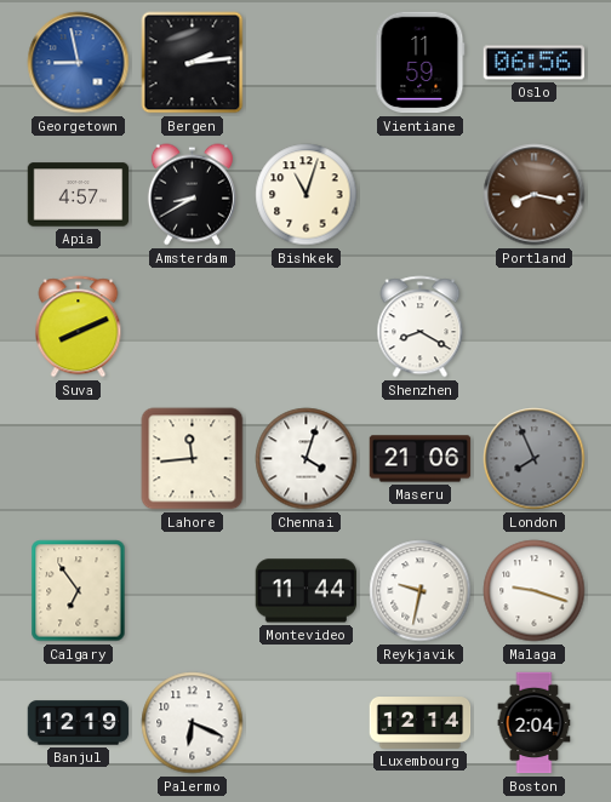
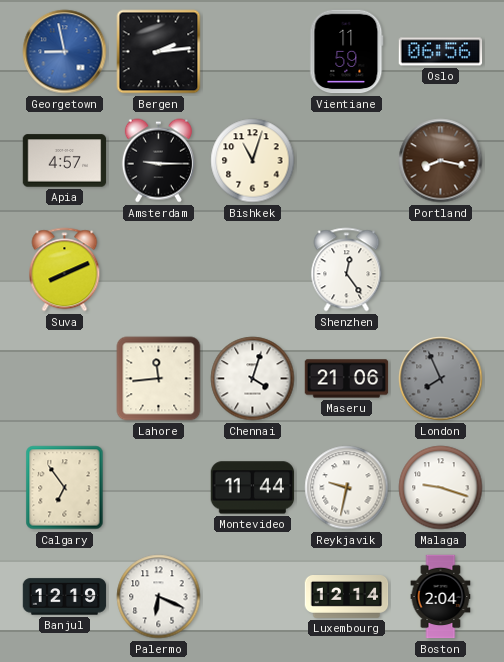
Amsterdam: 8:40 -> 9:15
Shenzhen: 8:20 -> 12:24
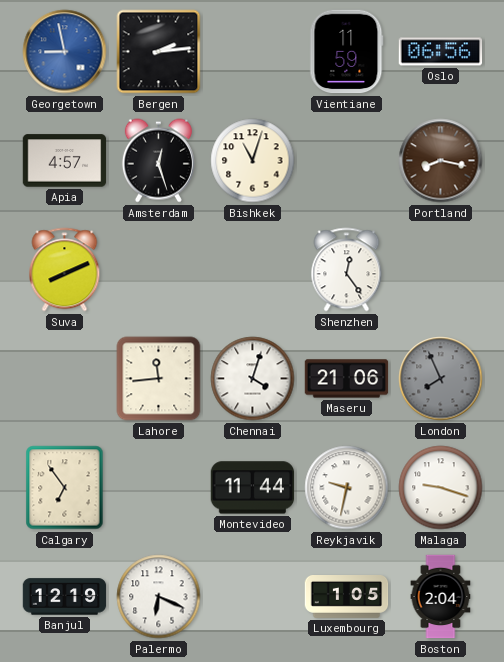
Amsterdam: 9:15 -> 12:27
Luxembourg: 12:14 -> 1:05
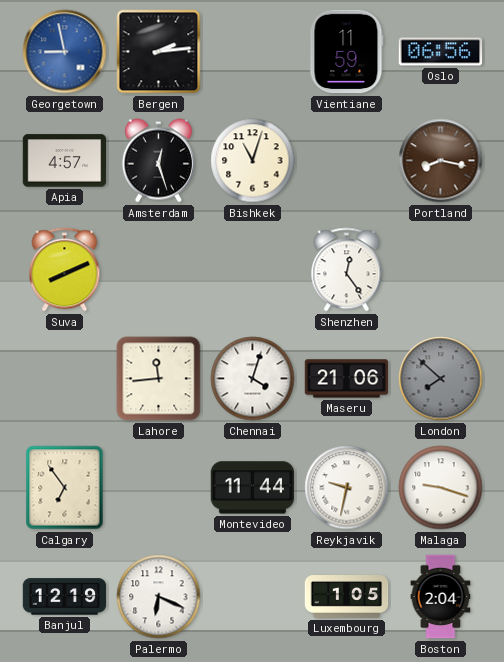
London: 7:56 -> 7:52
